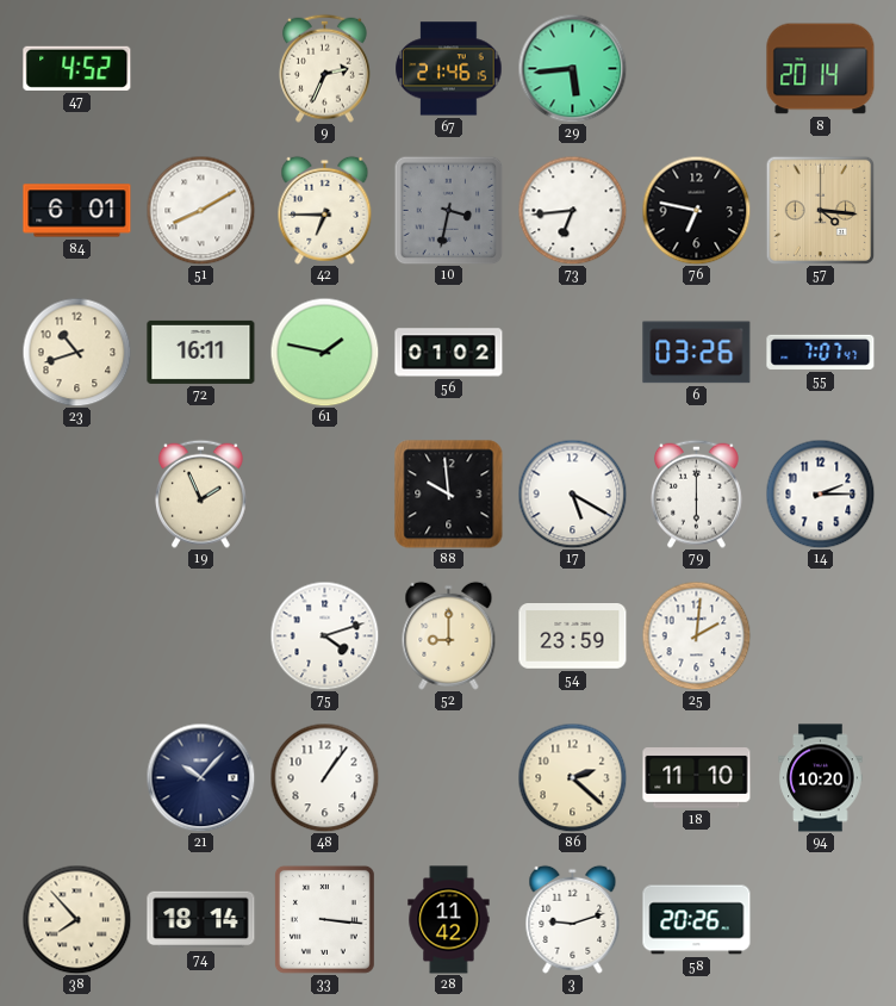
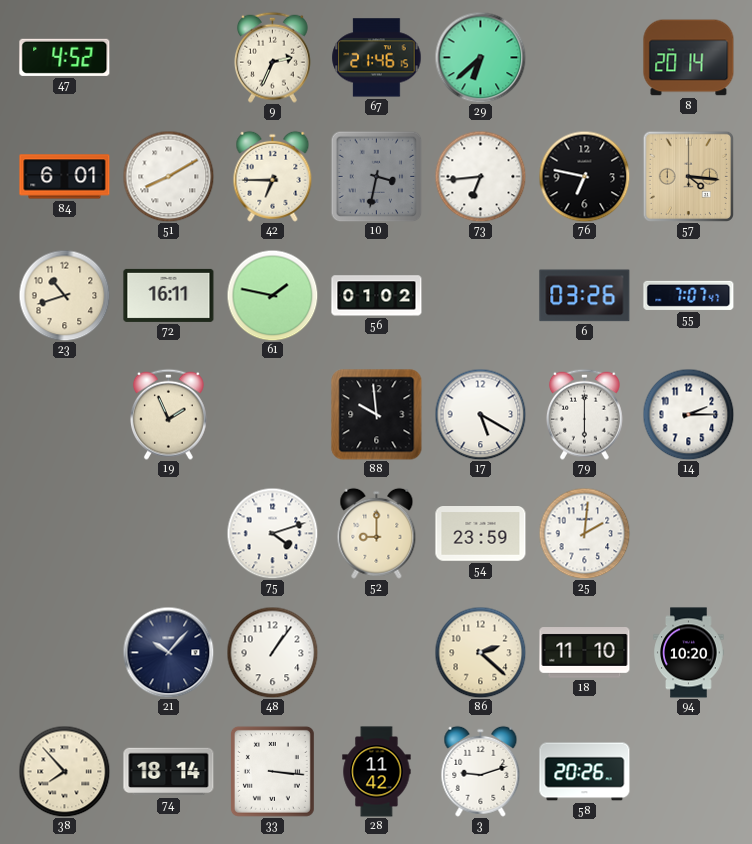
29: 5:44 -> 6:38
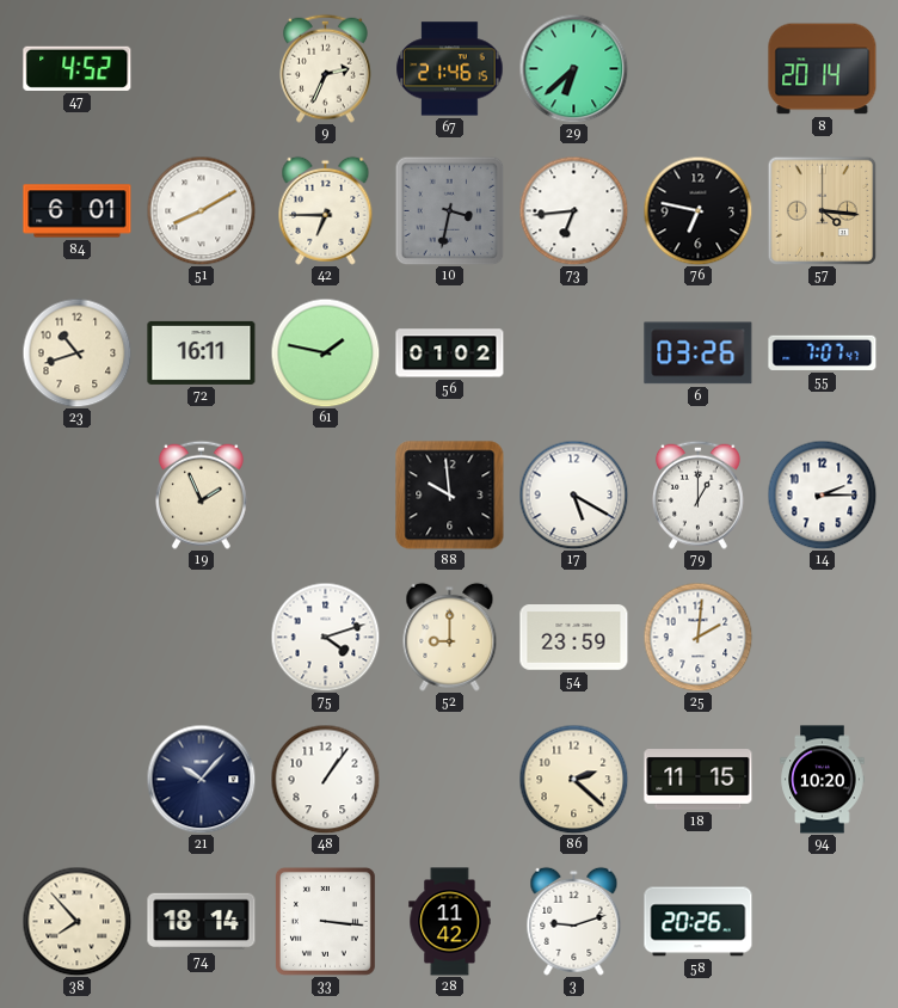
79: 6:00 -> 1:00
18: 11:10 -> 11:15
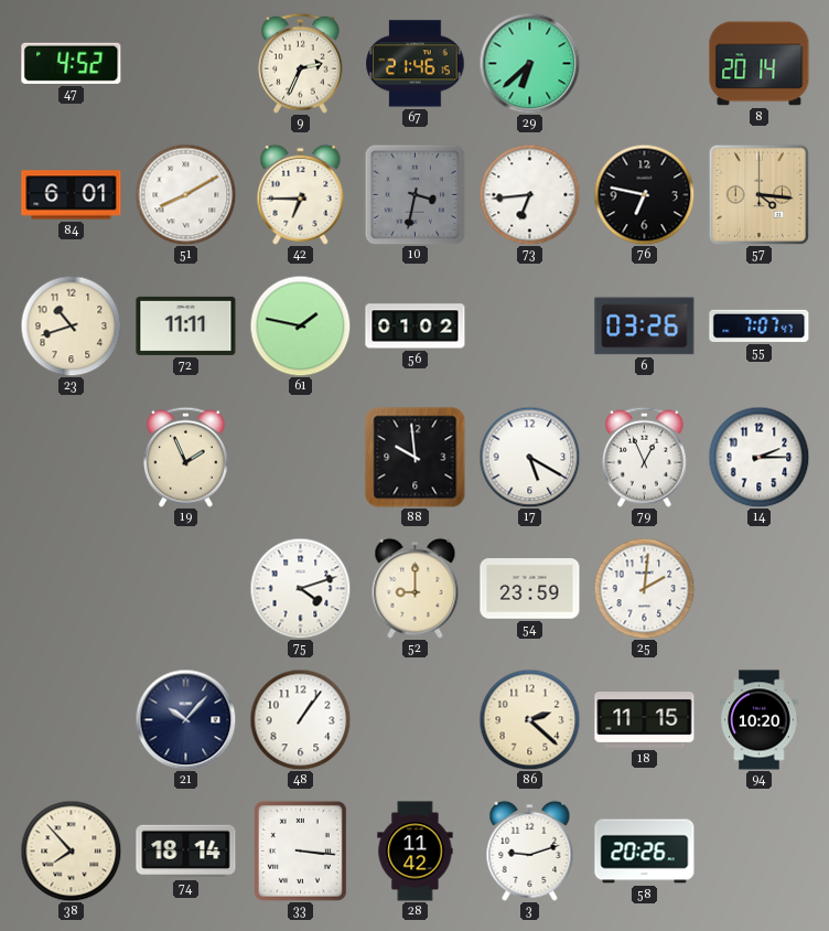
72: 16:11 -> 11:11
79: 1:00 -> 12:56
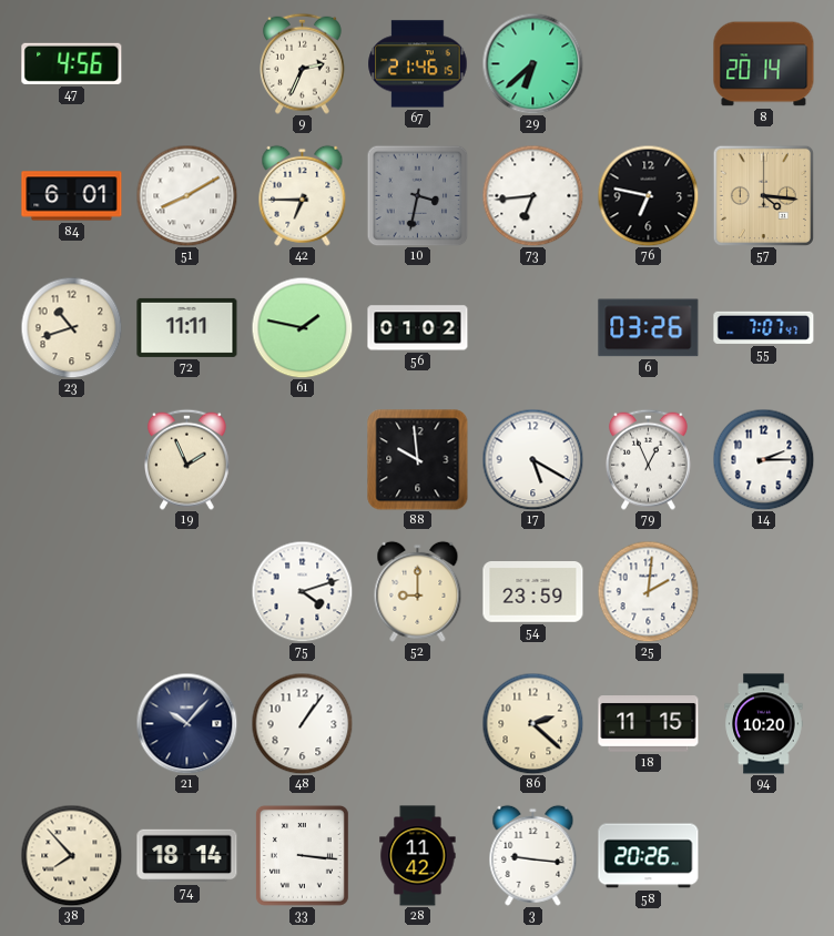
47: 4:52 -> 4:56
3: 9:12 -> 9:16
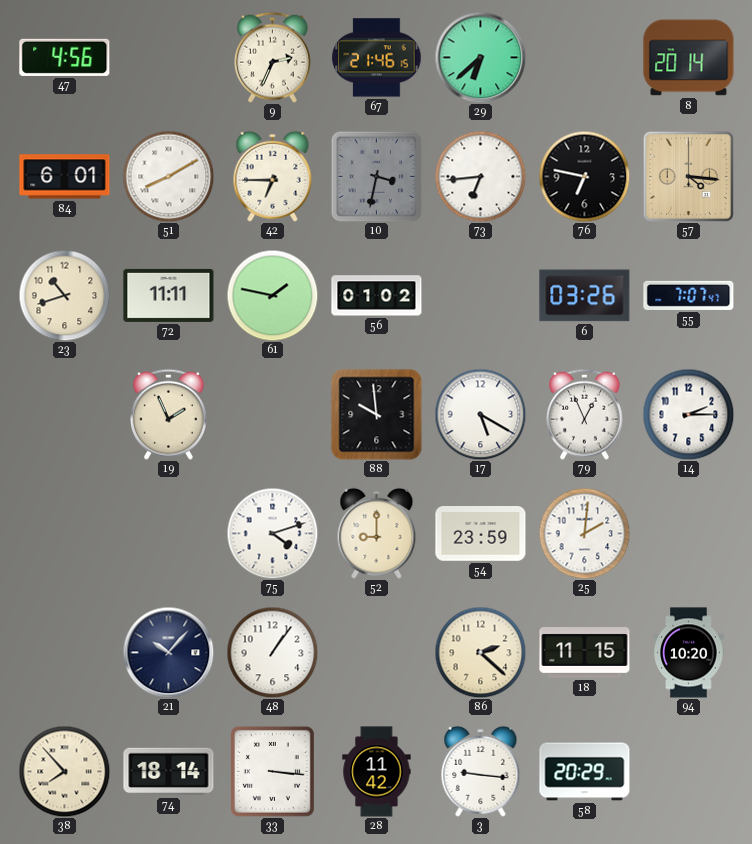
58: 20:26 -> 20:29
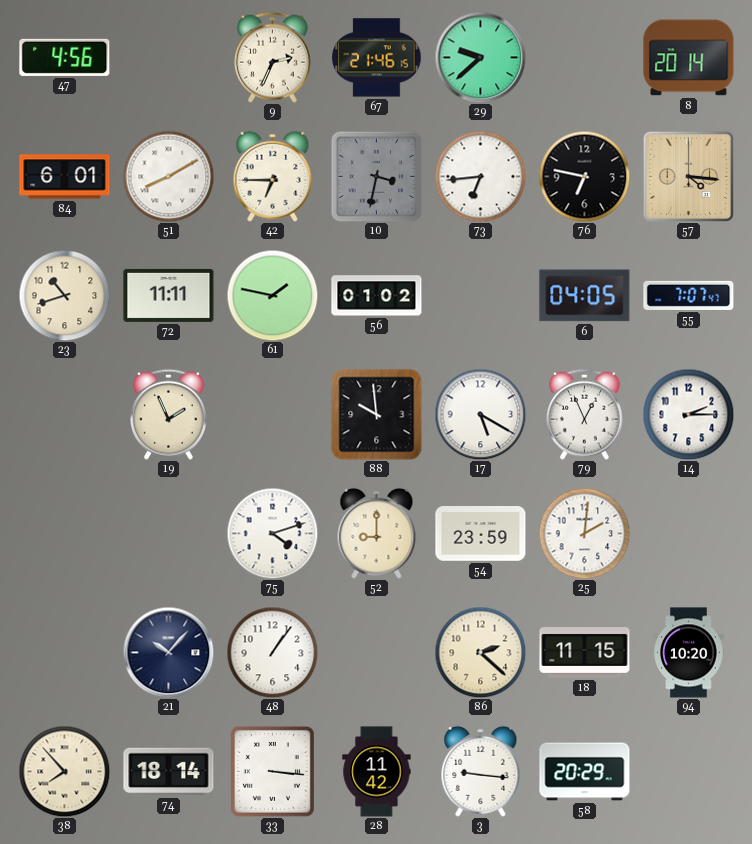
29: 6:38 -> 9:38
6: 03:26 -> 04:05
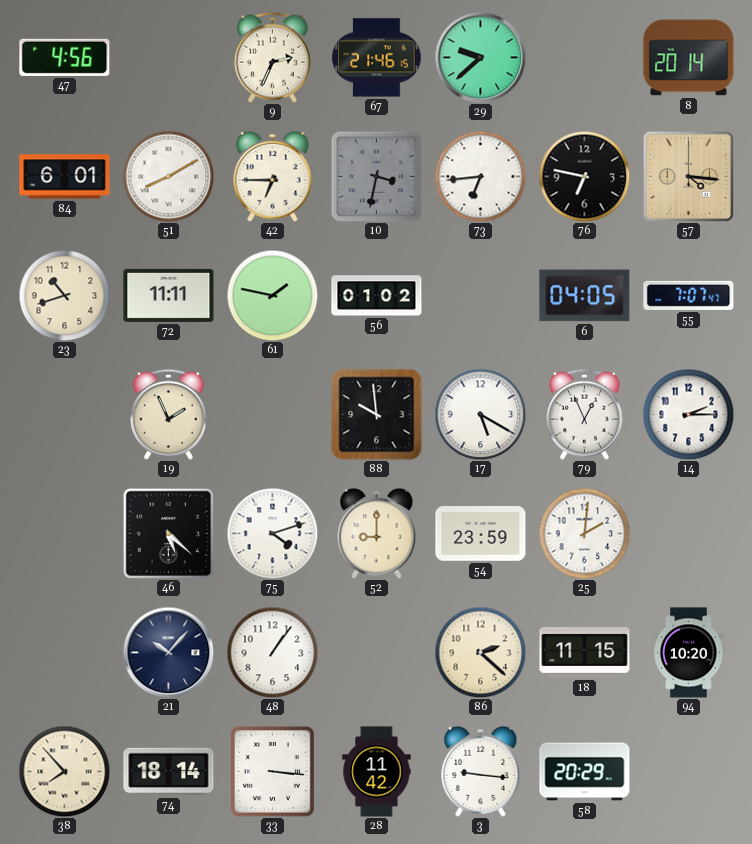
46: none -> 5:22
